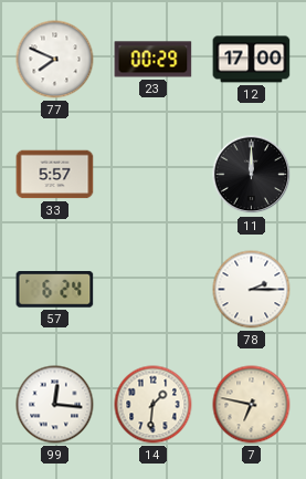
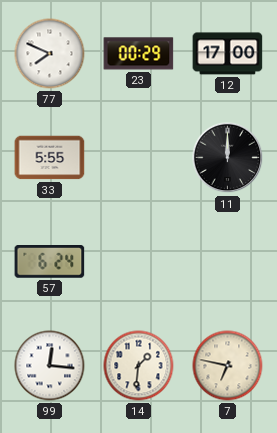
33: 5:57 -> 5:55
78: 2:15 -> none
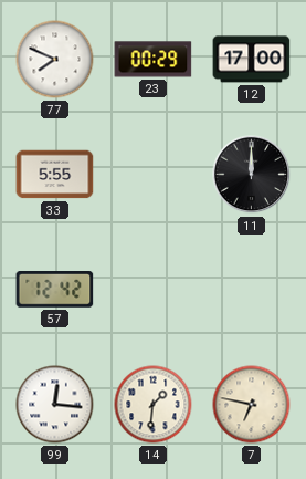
57: 6:24 -> 12:42
